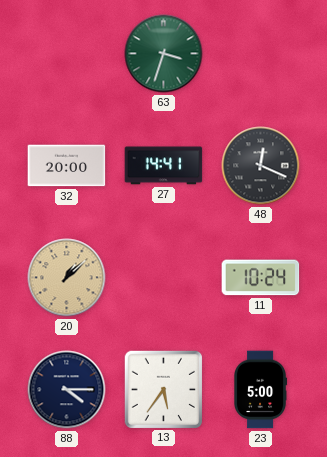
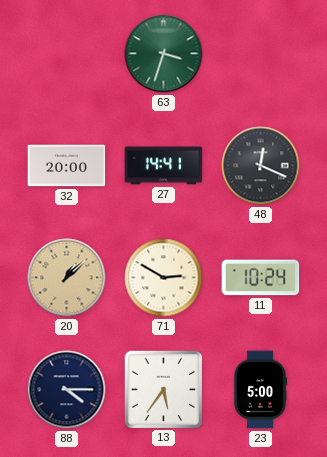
71: none -> 2:50
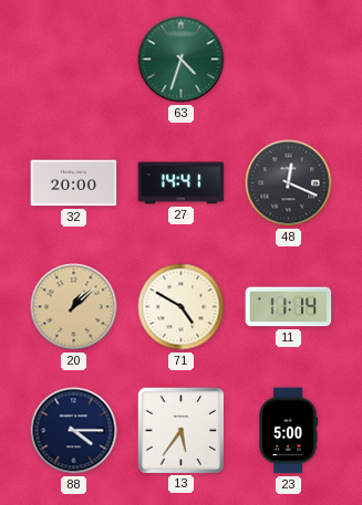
63: 3:33 -> 4:33
71: 2:50 -> 4:50
11: 10:24 -> 11:14
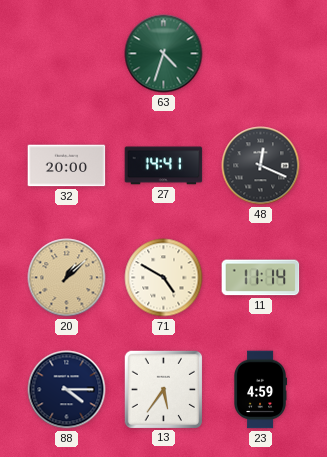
23: 5:00 -> 4:59
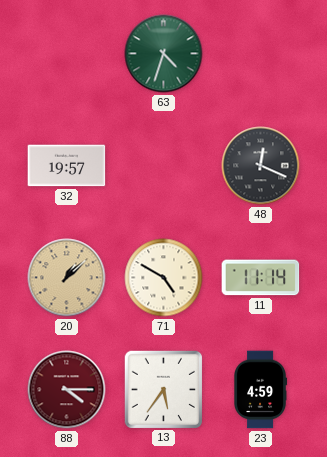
32: 20:00 -> 19:57
27: 14:41 -> none
88 dial: navy -> burgundy
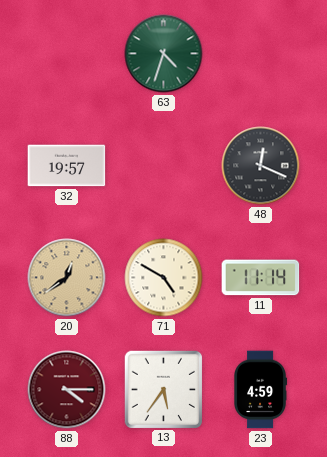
20: 1:08 -> 12:39
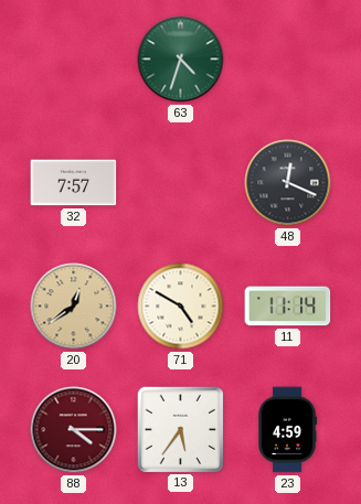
32: 19:57 -> 7:57
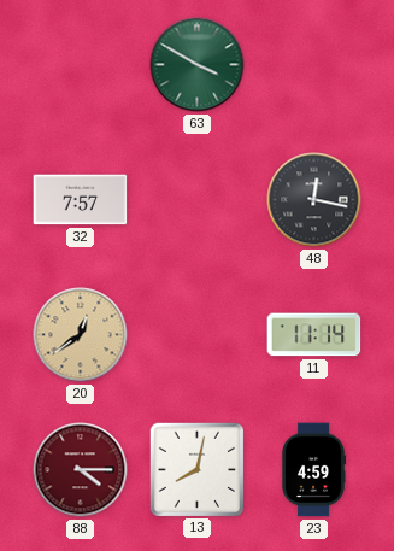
63: 4:33 -> 3:50
48: 12:19 -> 12:17
71: 4:50 -> none
13: 5:36 -> 8:02
